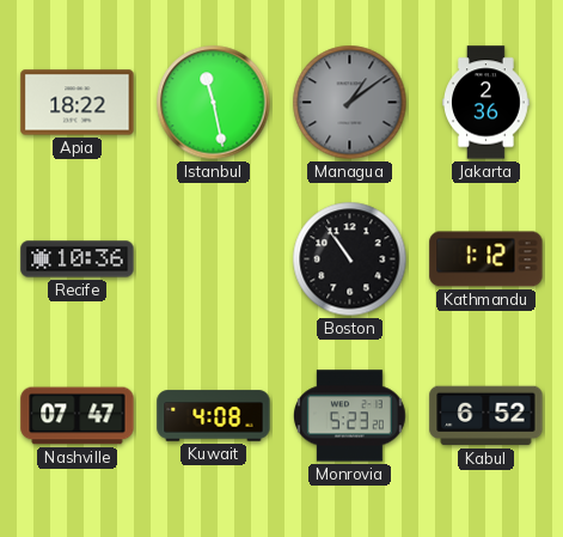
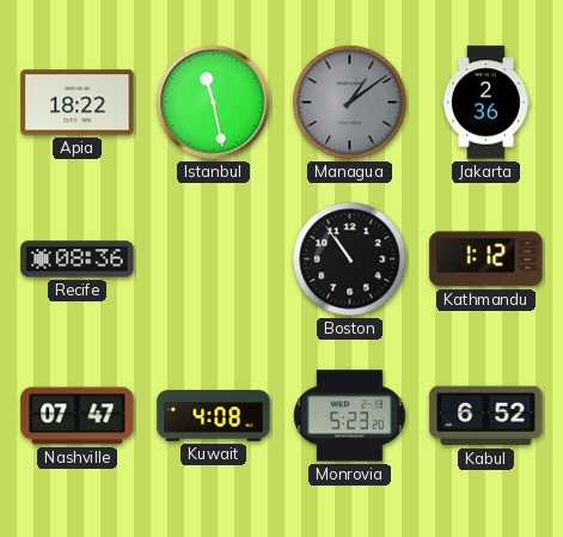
Recife: 10:36 -> 08:36
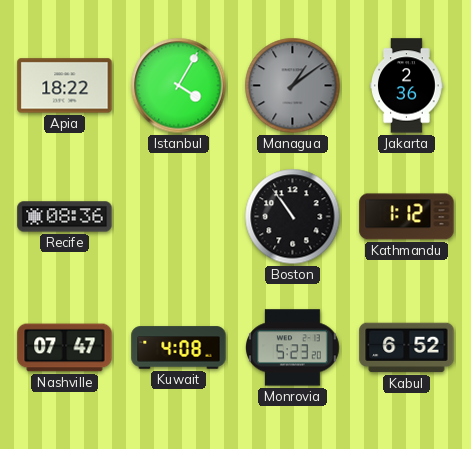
Istanbul: 11:28 -> 4:05
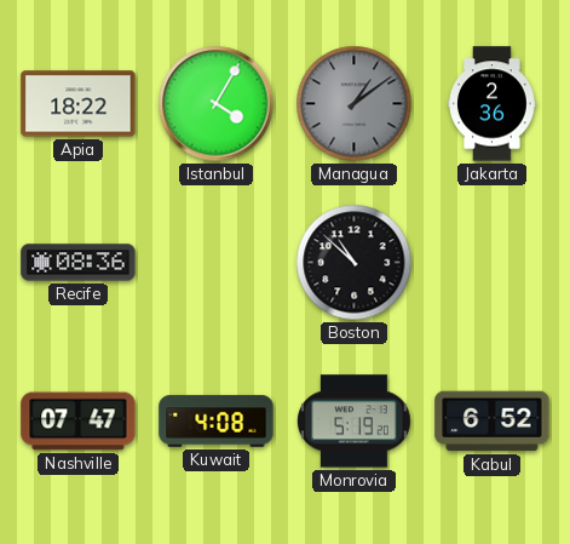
Boston: 10:54 -> 10:52
Kathmandu: 1:12 -> none
Monrovia: 5:23 -> 5:19
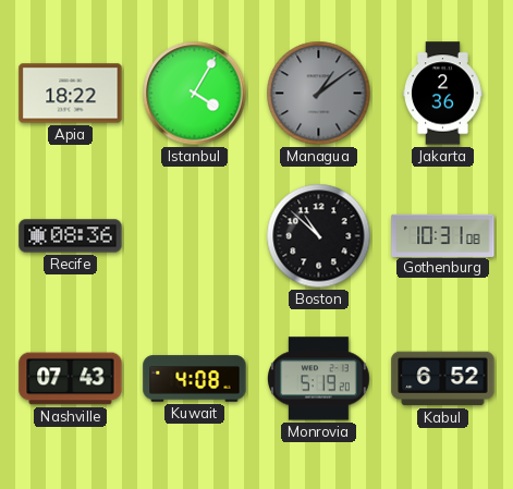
Gothenburg: none -> 10:31
Nashville: 07:47 -> 07:43
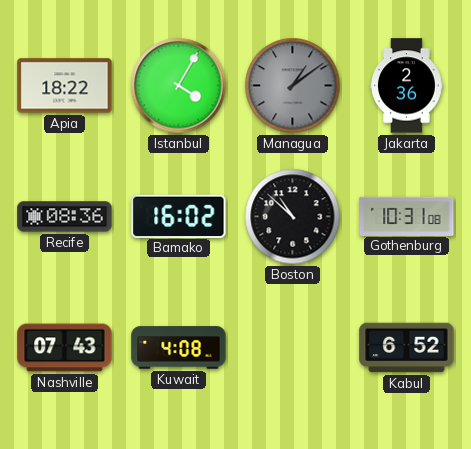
Bamako: none -> 16:02
Monrovia: 5:19 -> none
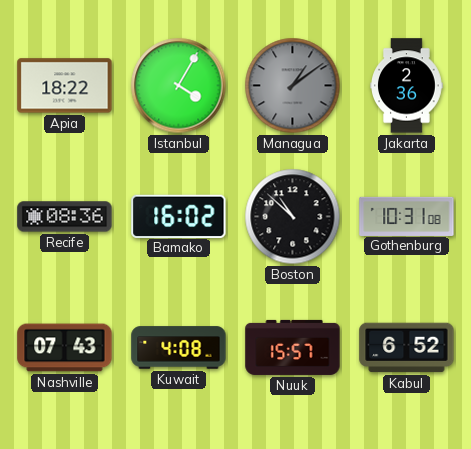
Nuuk: none -> 15:57
